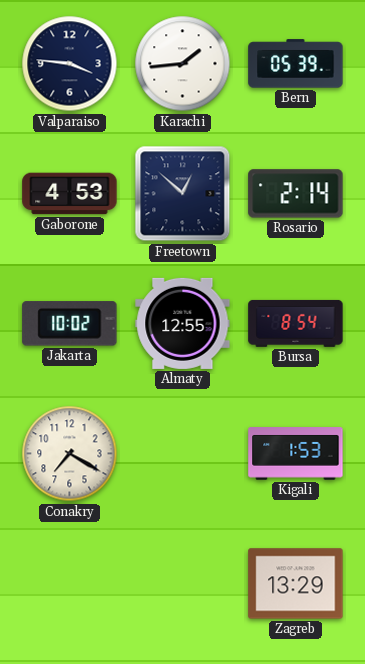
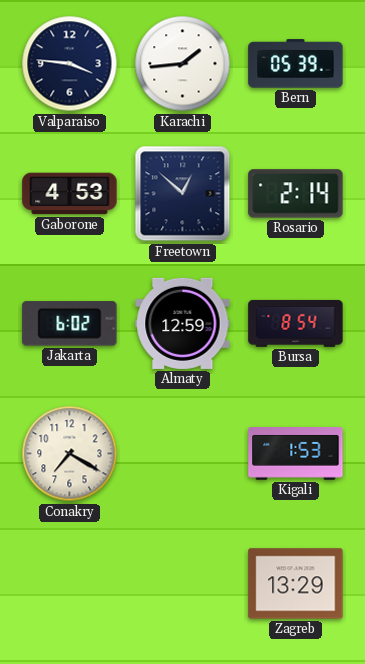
Jakarta: 10:02 -> 6:02
Almaty: 12:55 -> 12:59
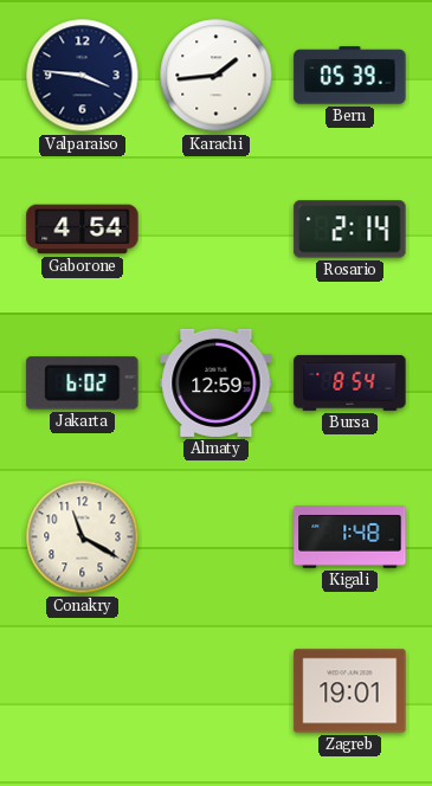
Gaborone: 4:53 -> 4:54
Freetown: 12:52 -> none
Conakry: 7:20 -> 11:20
Kigali: 1:53 -> 1:48
Zagreb: 13:29 -> 19:01
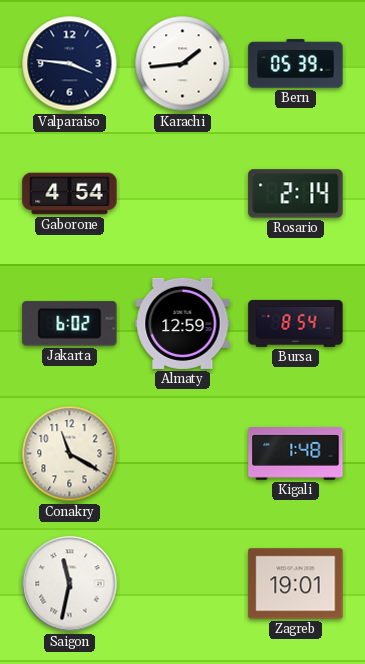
Saigon: none -> 11:32
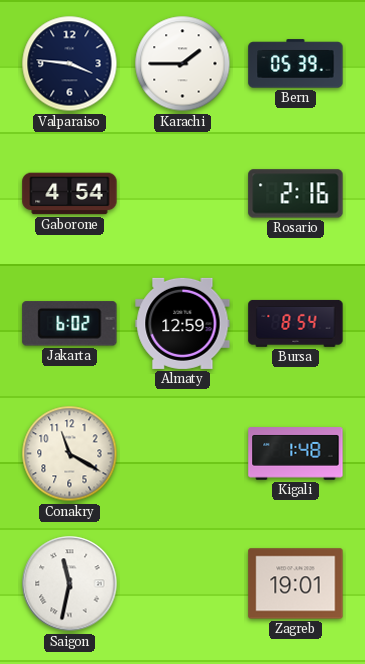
Karachi: 1:44 -> 1:45
Rosario: 2:14 -> 2:16
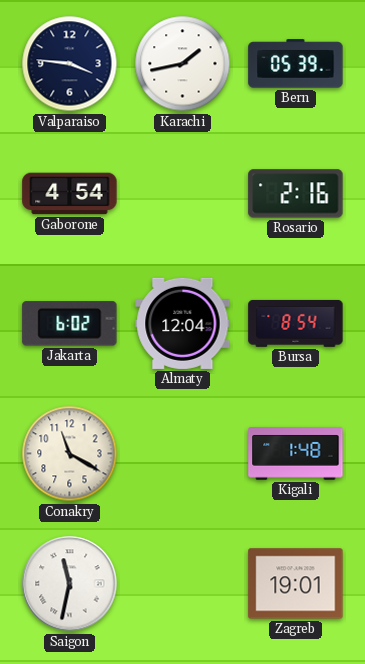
Karachi: 1:45 -> 1:43
Almaty: 12:59 -> 12:04
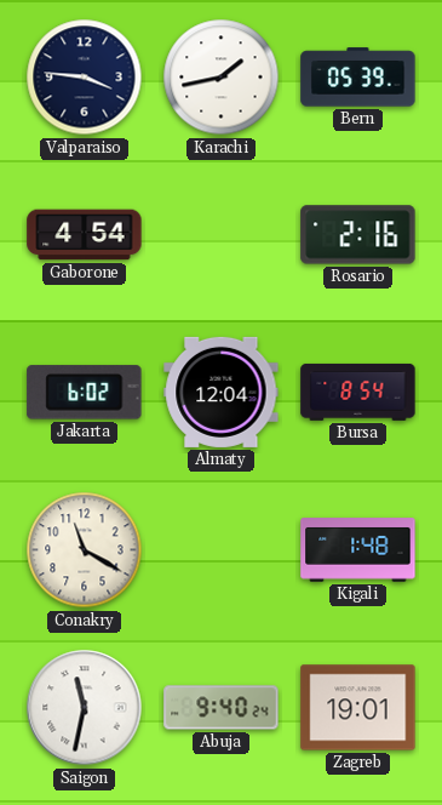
Abuja: none -> 9:40
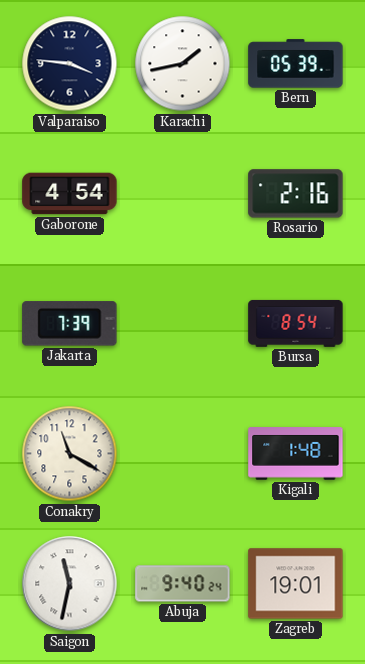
Jakarta: 6:02 -> 7:39
Almaty: 12:04 -> none
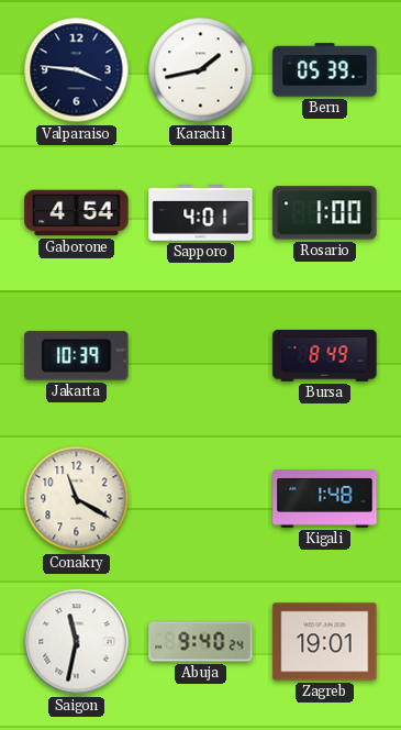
Sapporo: none -> 4:01
Rosario: 2:16 -> 1:00
Jakarta: 7:39 -> 10:39
Bursa: 8:54 -> 8:49
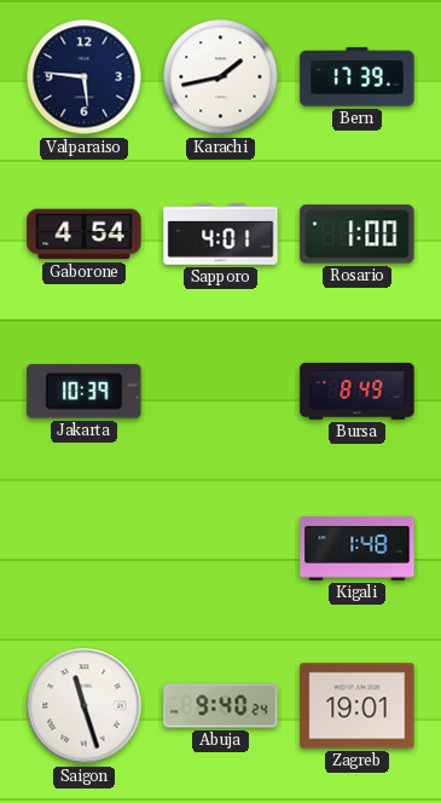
Valparaiso: 3:46 -> 5:46
Bern: 05:39 -> 17:39
Conakry: 11:20 -> none
Saigon: 11:32 -> 11:27
